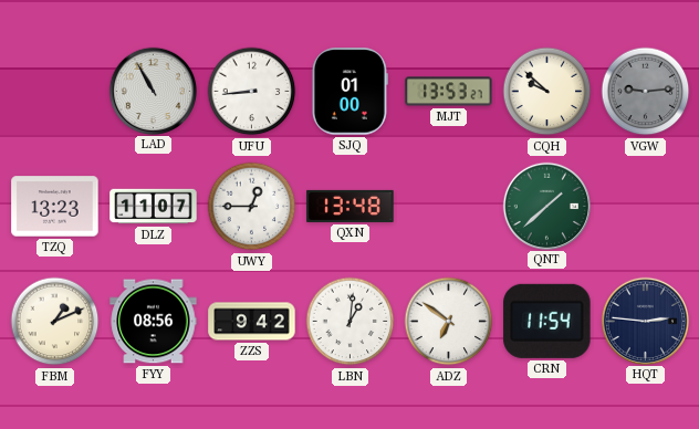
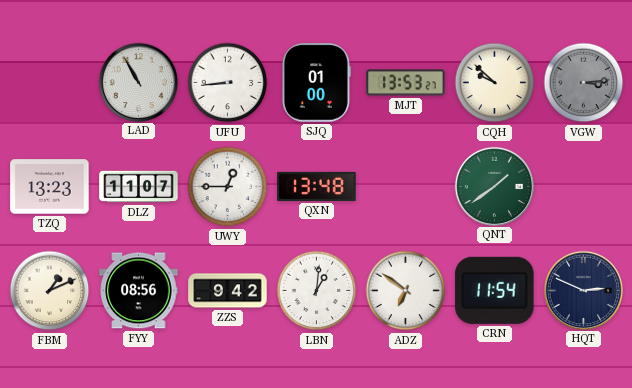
VGW: 9:14 -> 3:14
QNT: 1:38 -> 1:39
HQT: 2:46 -> 2:49
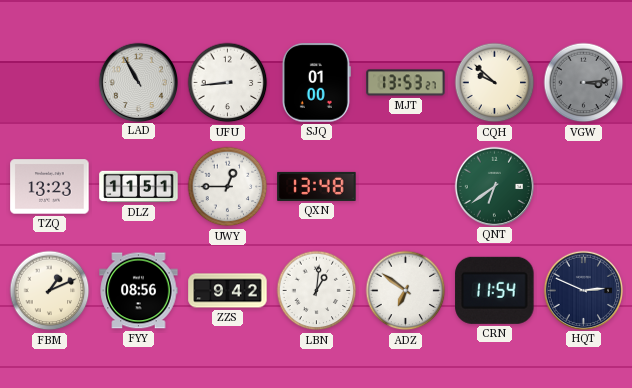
DLZ: 11:07 -> 11:51
QNT: 1:39 -> 6:39
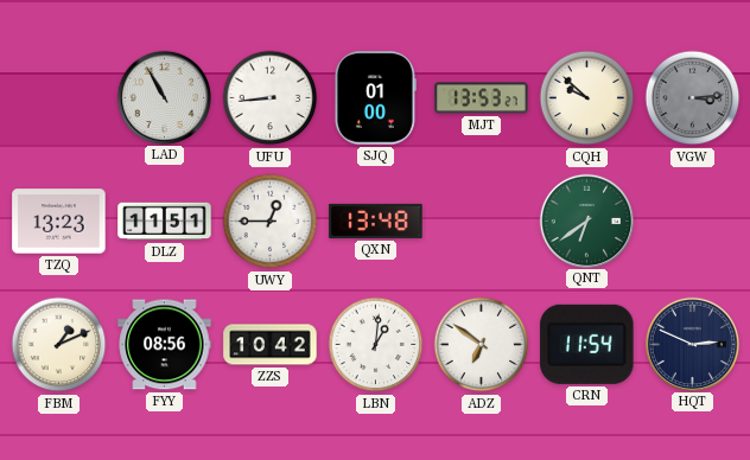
ZZS: 9:42 -> 10:42
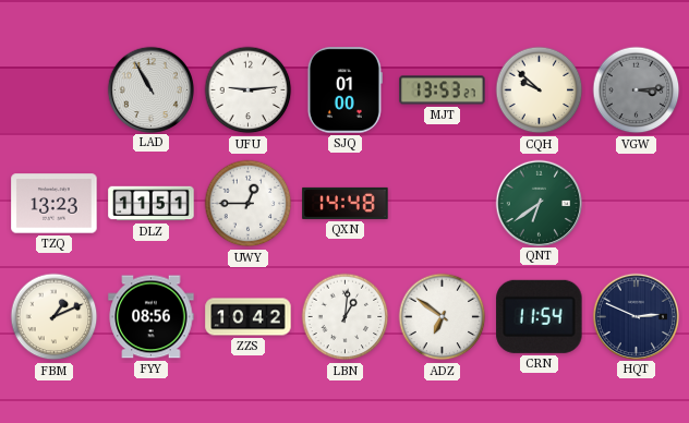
UFU: 8:44 -> 9:14
QXN: 13:48 -> 14:48
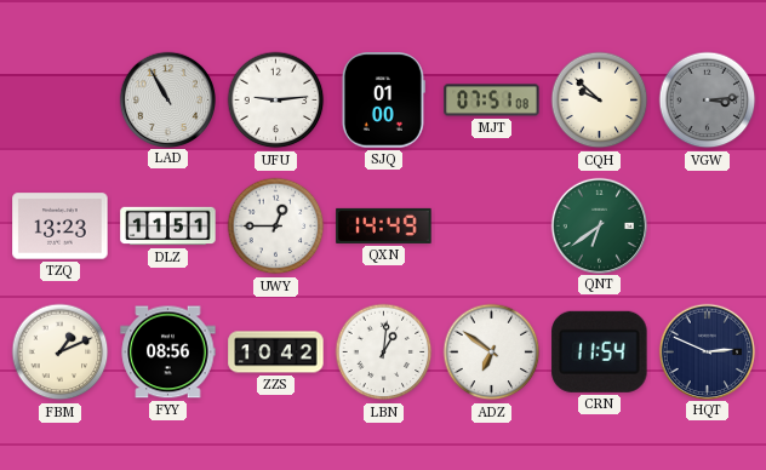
MJT: 13:53 -> 07:51
QXN: 14:48 -> 14:49
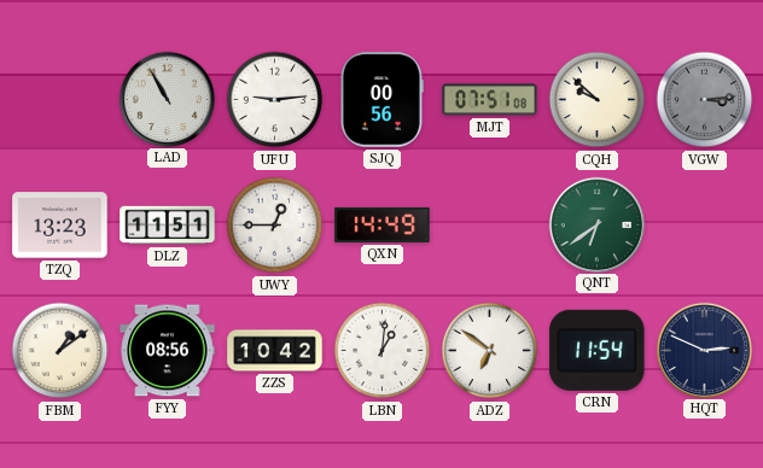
SJQ: 01:00 -> 00:56
FBM: 1:11 -> 1:09
